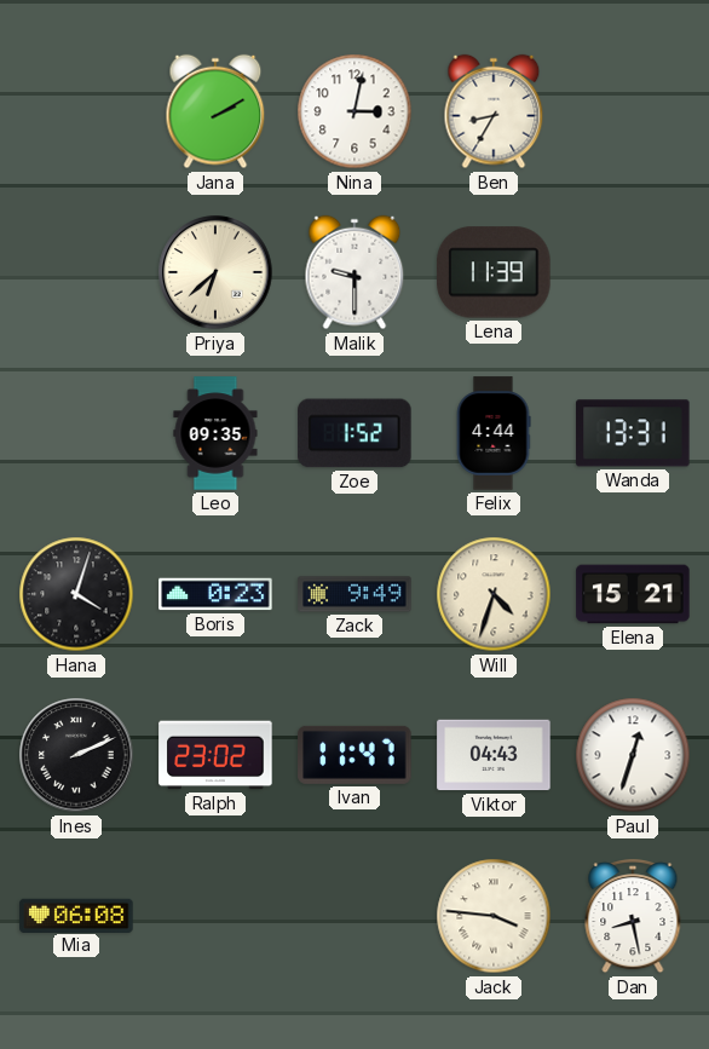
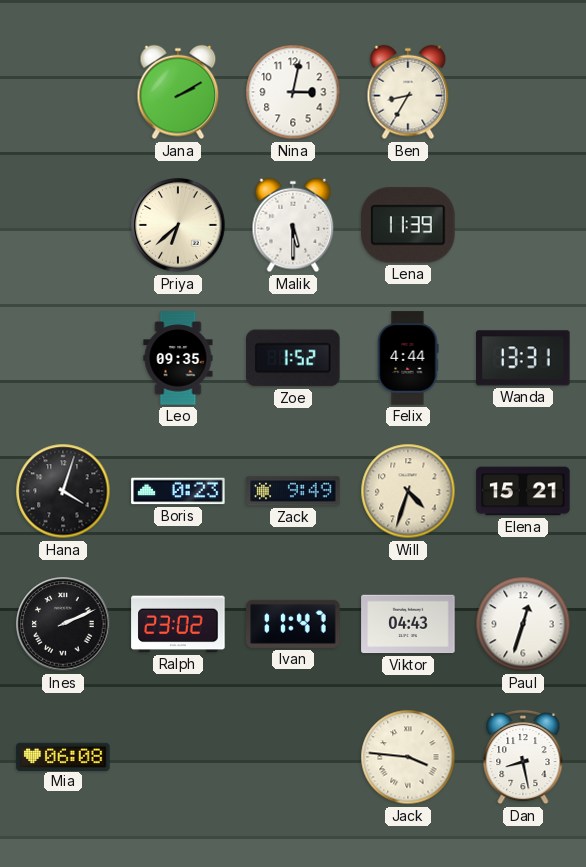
Malik: 9:30 -> 5:30
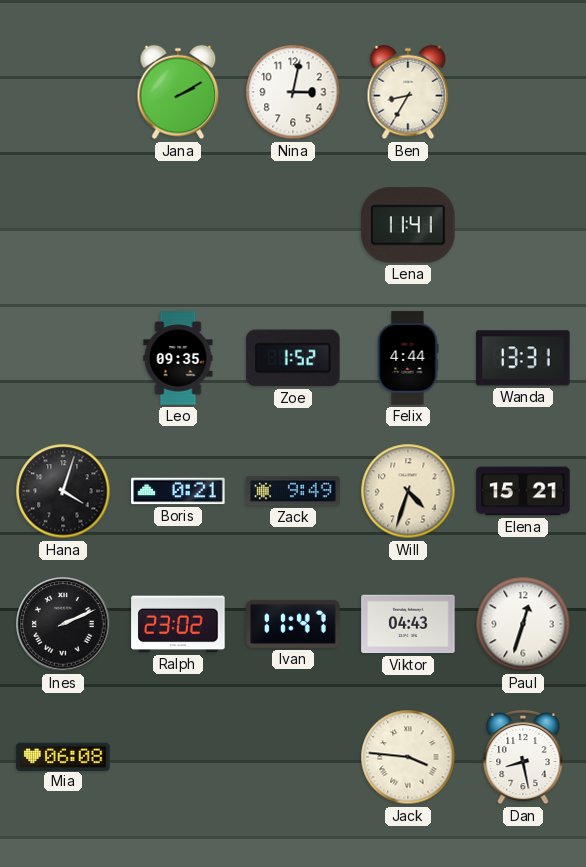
Priya: 6:38 -> none
Malik: 5:30 -> none
Lena: 11:39 -> 11:41
Boris: 0:23 -> 0:21
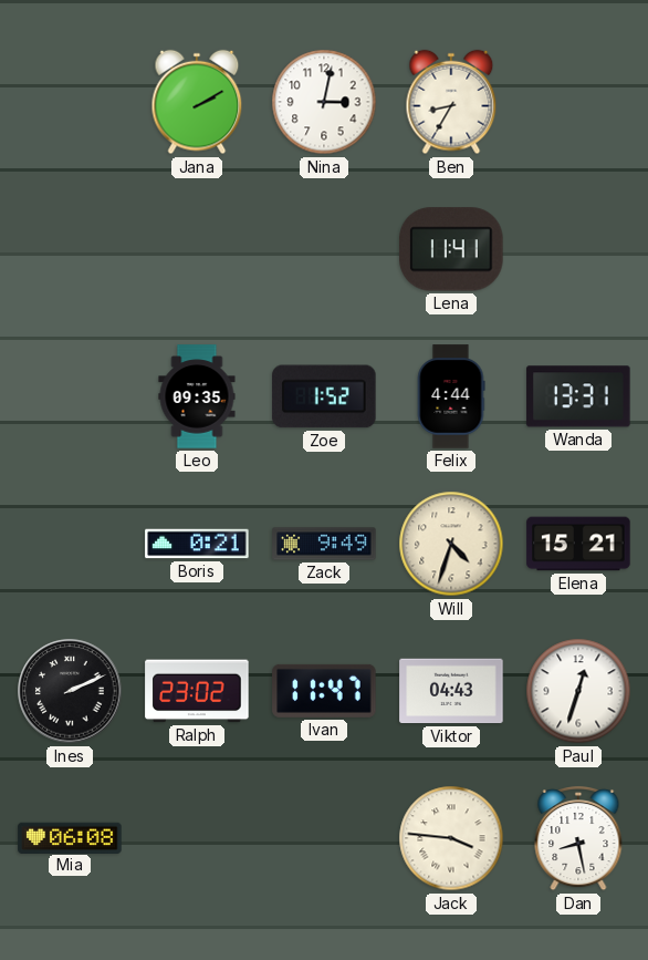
Hana: 4:03 -> none
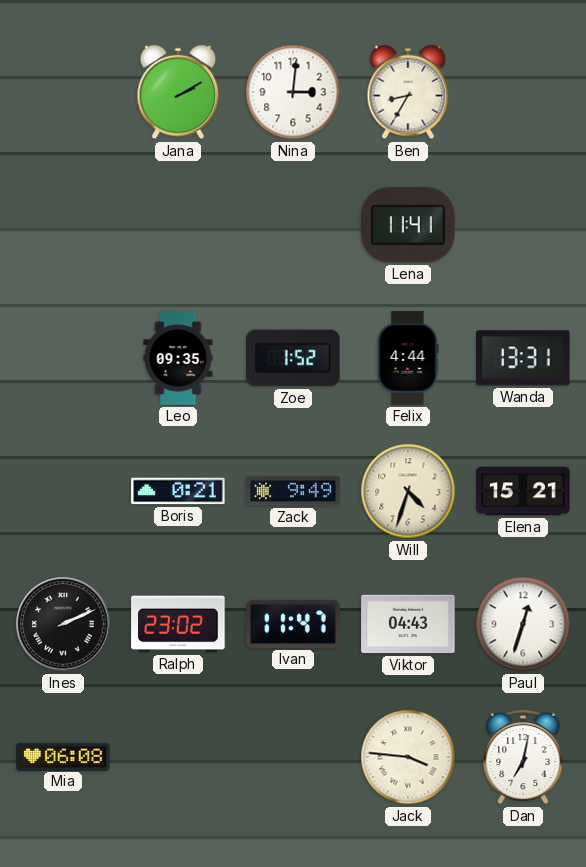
Nina: 3:02 -> 3:01
Dan: 8:28 -> 7:02
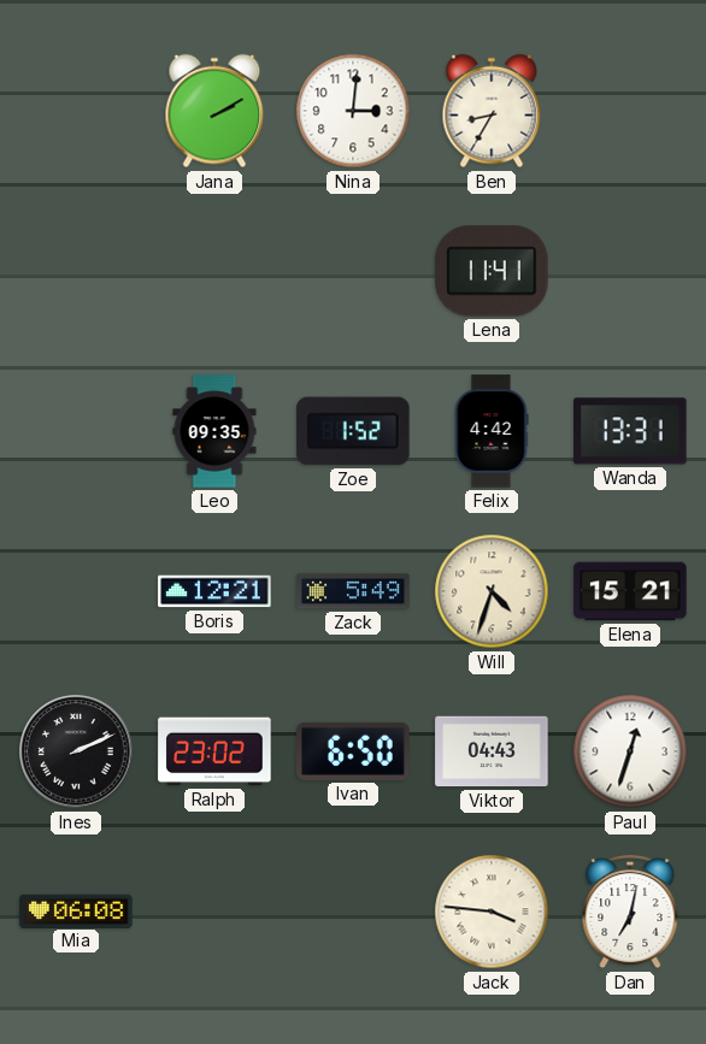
Felix: 4:44 -> 4:42
Boris: 0:21 -> 12:21
Zack: 9:49 -> 5:49
Ivan: 11:47 -> 6:50
